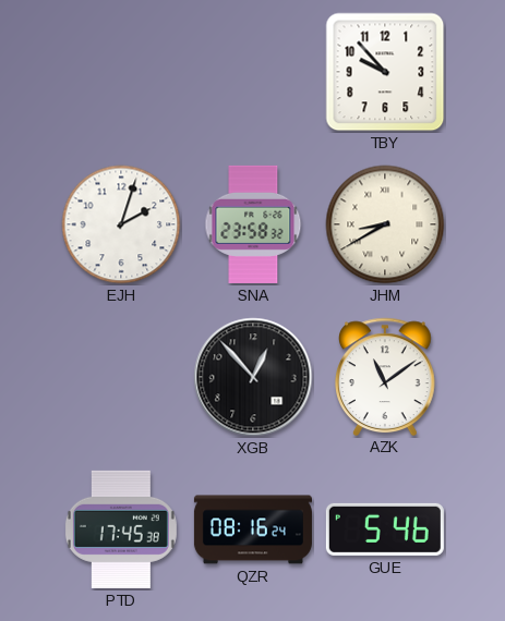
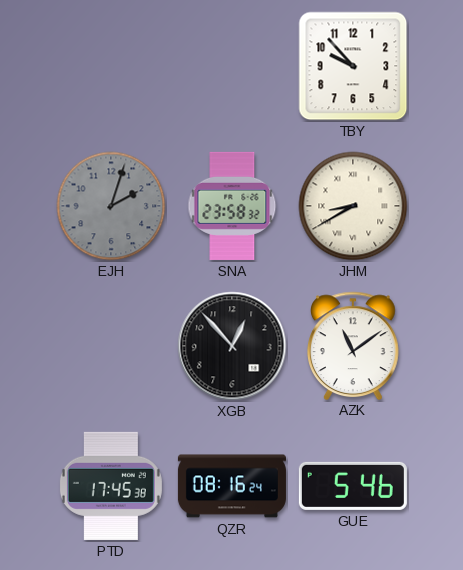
EJH dial: white -> grey
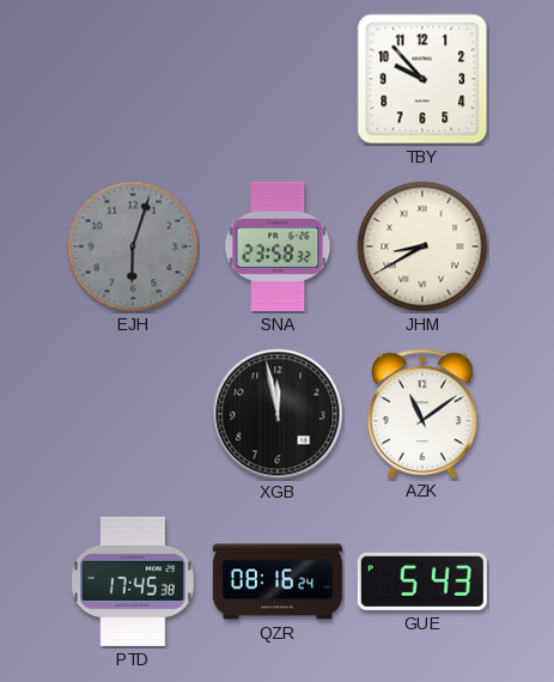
EJH: 2:03 -> 6:03
XGB: 12:53 -> 11:58
GUE: 5:46 -> 5:43
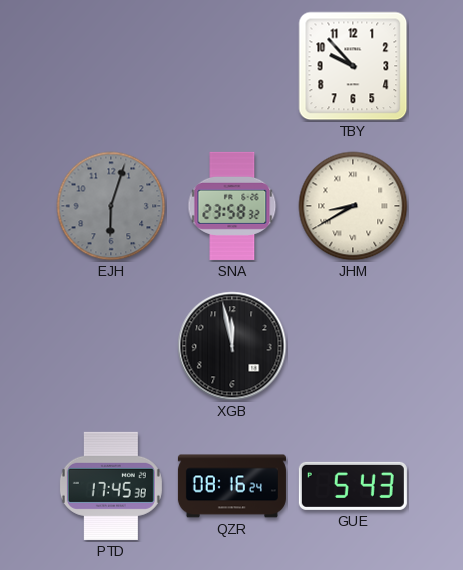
AZK: 11:09 -> none
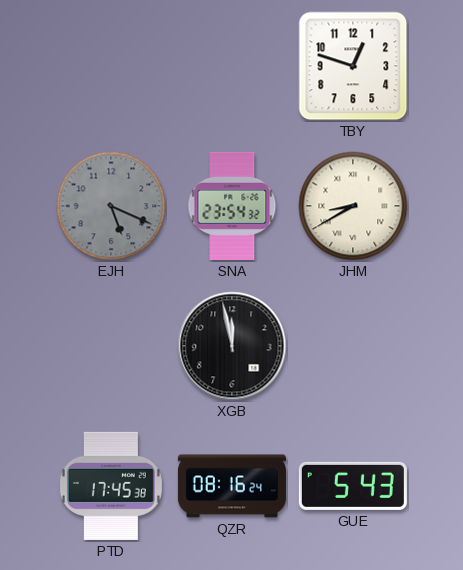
TBY: 9:53 -> 12:48
EJH: 6:03 -> 5:19
SNA: 23:58 -> 23:54
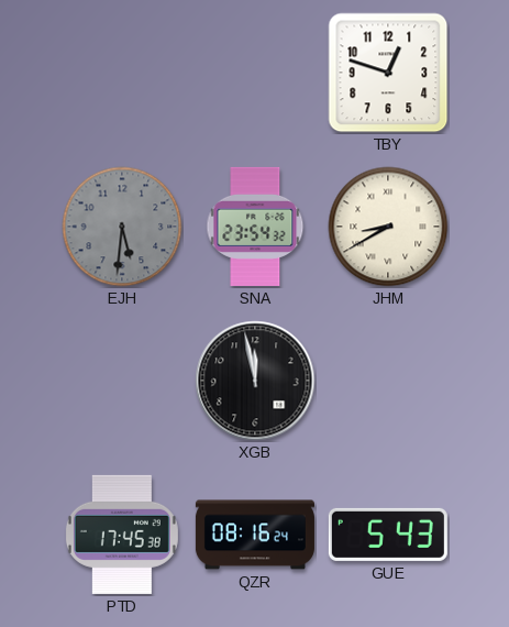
EJH: 5:19 -> 5:31
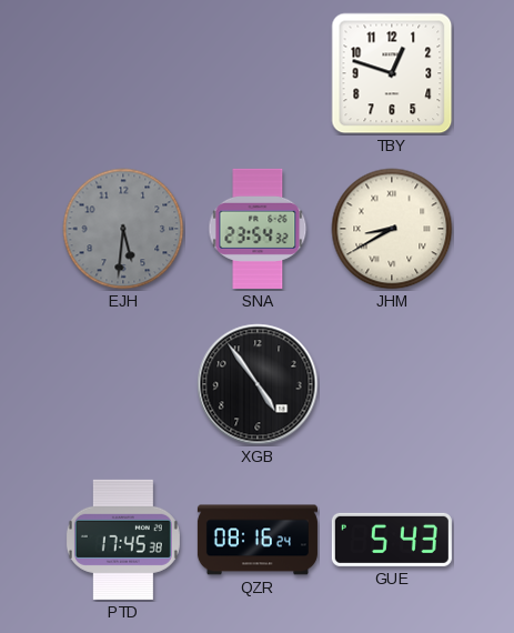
XGB: 11:58 -> 4:54
